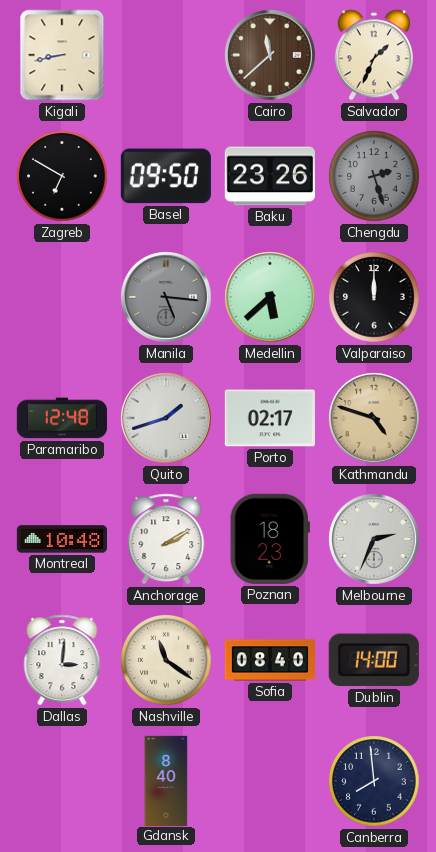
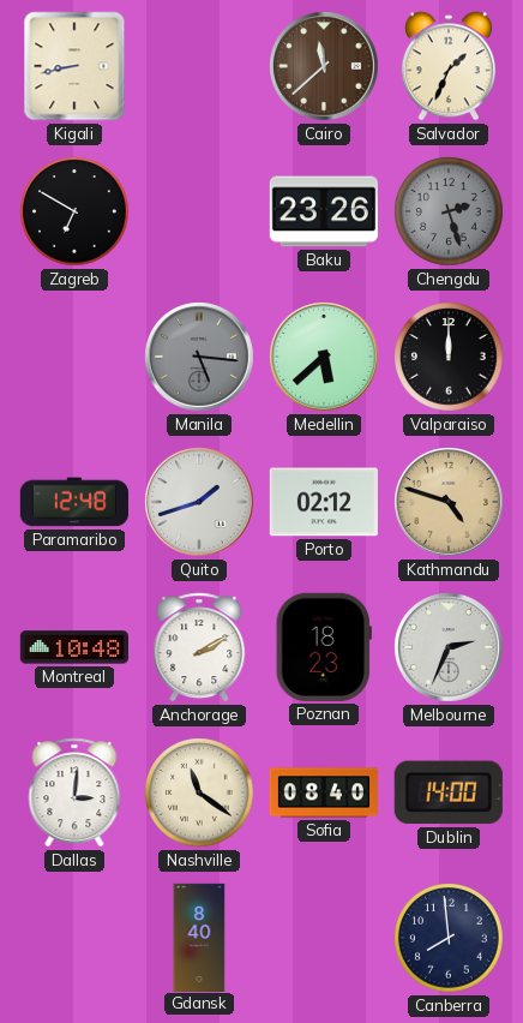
Basel: 09:50 -> none
Porto: 02:17 -> 02:12
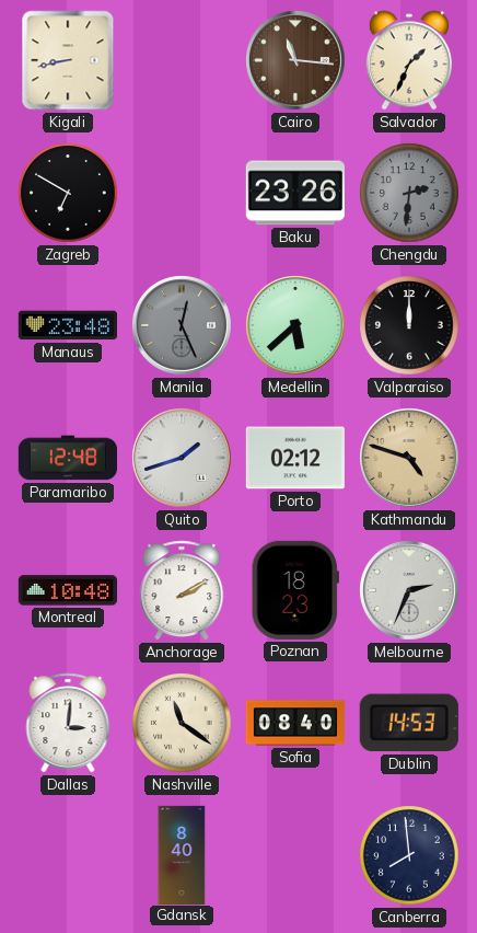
Cairo: 11:38 -> 11:16
Chengdu: 2:27 -> 2:31
Manaus: none -> 23:48
Manila: 5:16 -> 12:26
Dublin: 14:00 -> 14:53
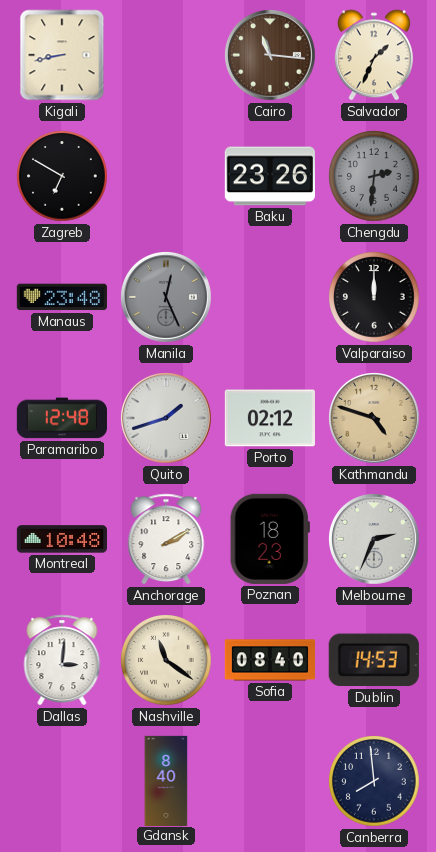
Medellin: 5:38 -> none
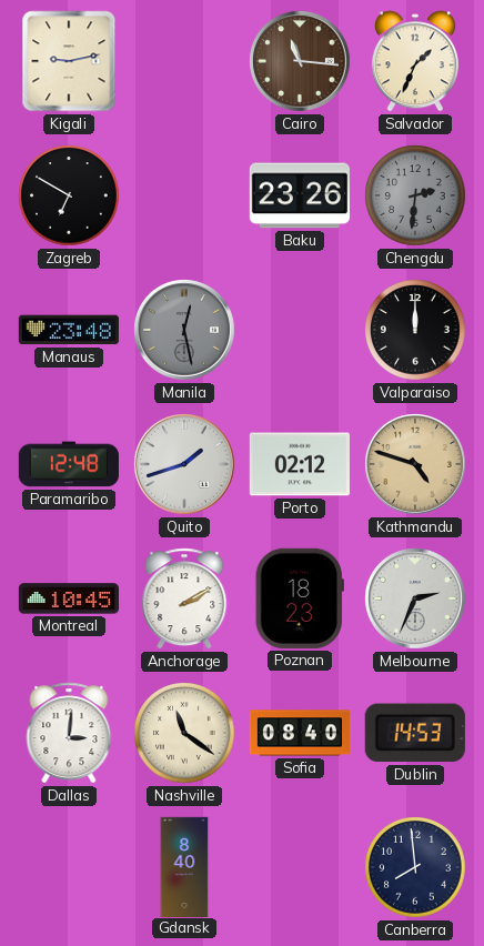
Kigali: 8:43 -> 9:13
Manila: 12:26 -> 12:28
Montreal: 10:48 -> 10:45
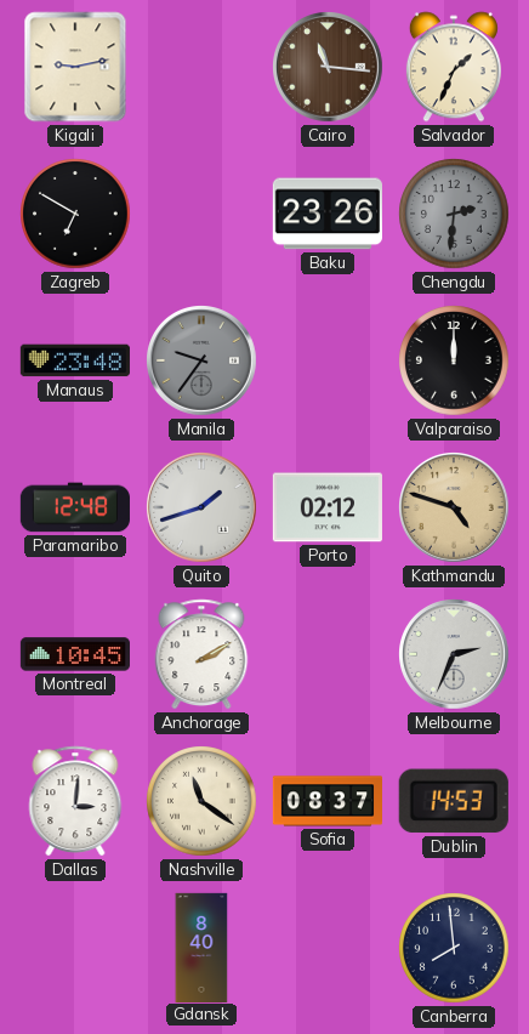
Manila: 12:28 -> 9:36
Poznan: 18:23 -> none
Sofia: 08:40 -> 08:37
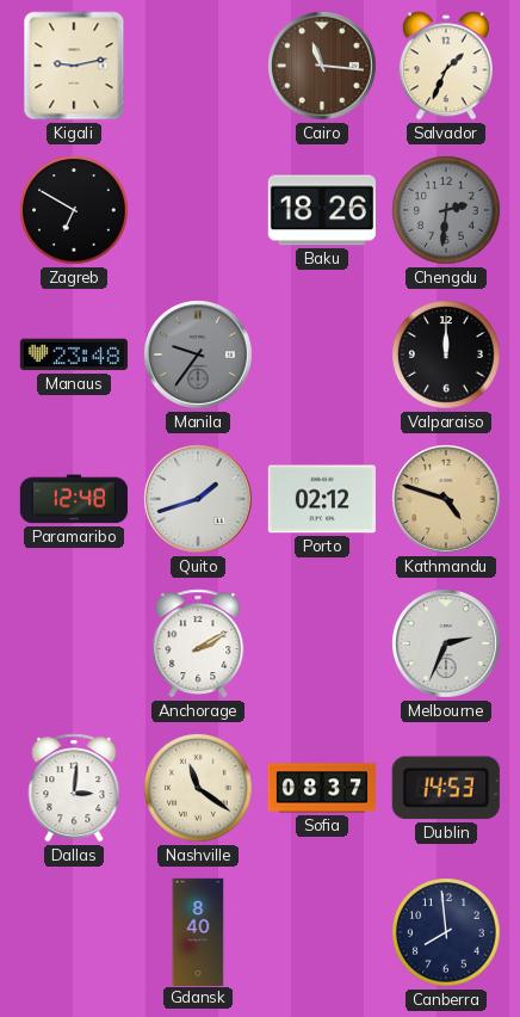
Baku: 23:26 -> 18:26
Montreal: 10:45 -> none
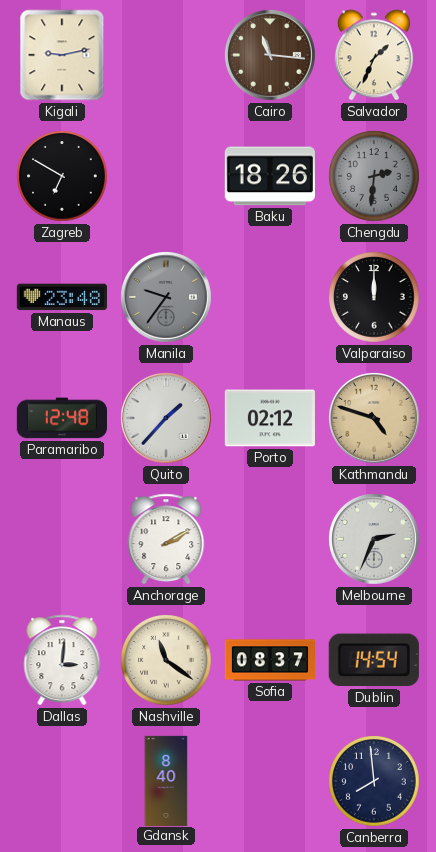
Quito: 1:42 -> 1:37
Dublin: 14:53 -> 14:54
